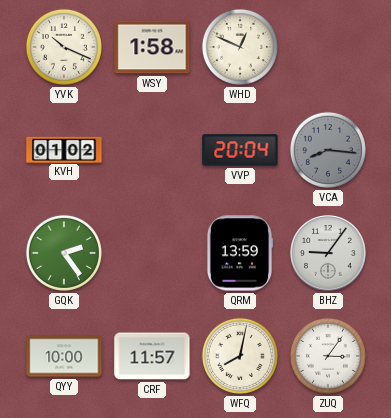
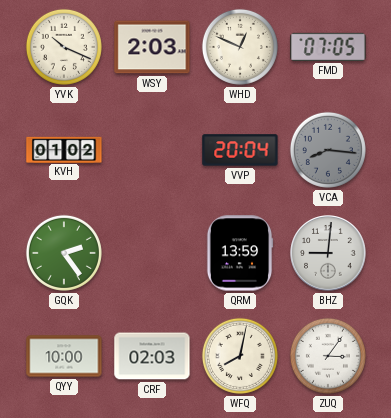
WSY: 1:58 -> 2:03
FMD: none -> 07:05
BHZ: 9:06 -> 9:01
CRF: 11:57 -> 02:03
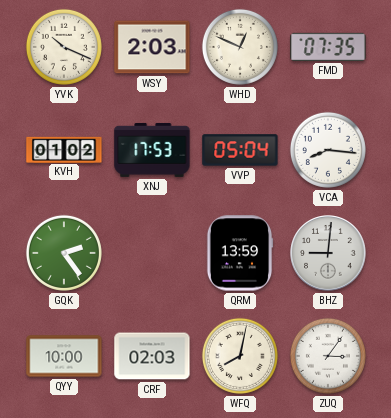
FMD: 07:05 -> 07:35
XNJ: none -> 17:53
VVP: 20:04 -> 05:04
VCA dial: grey -> white
